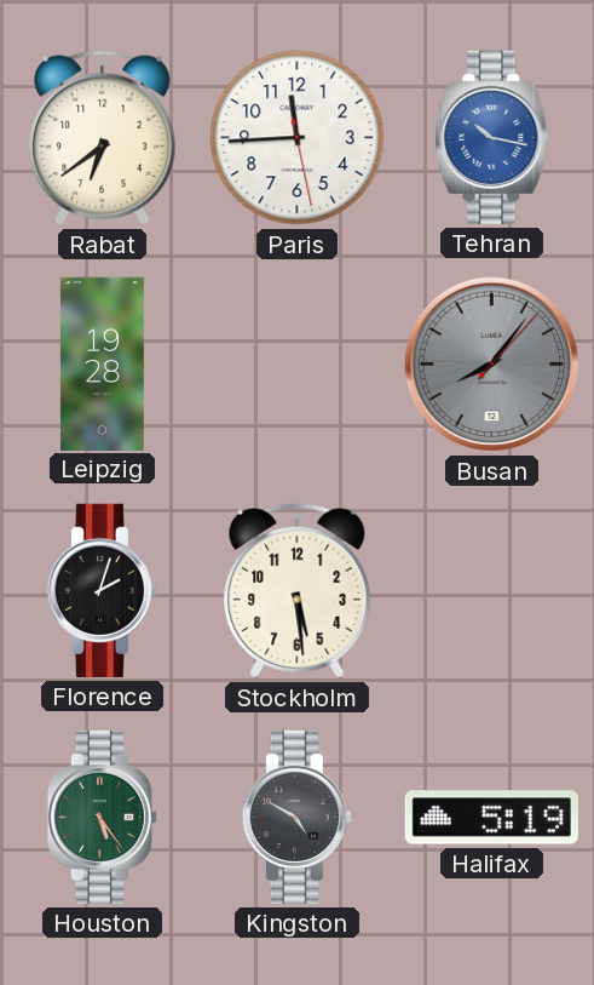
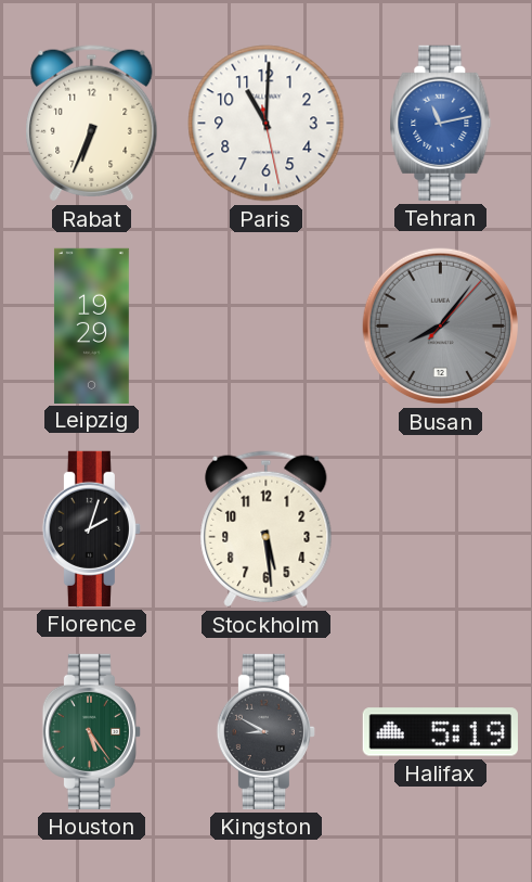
Rabat: 6:39 -> 6:34
Paris: 11:44 -> 11:00
Tehran: 10:17 -> 11:13
Leipzig: 19:28 -> 19:29
Kingston: 4:50 -> 8:50
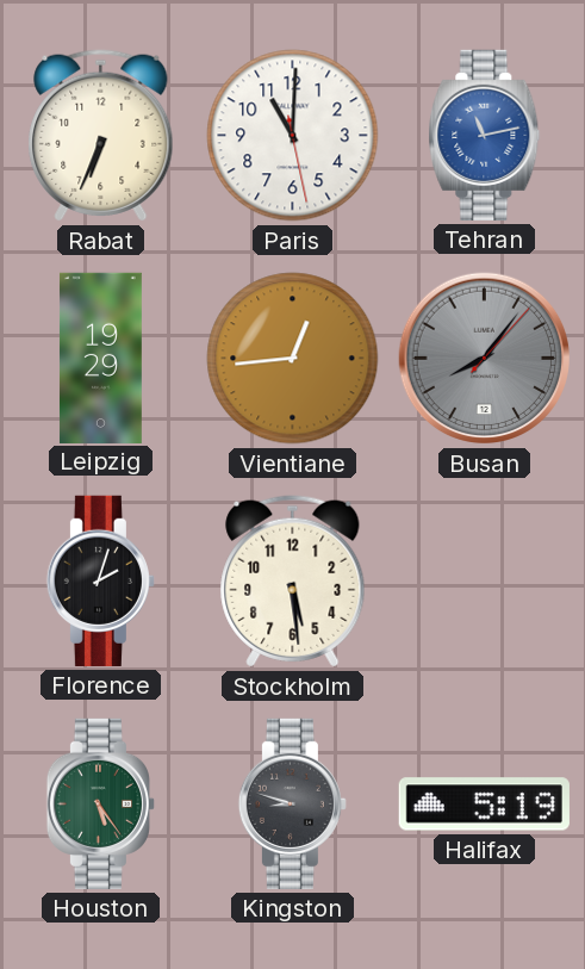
Vientiane: none -> 12:44
Kingston: 8:50 -> 8:48
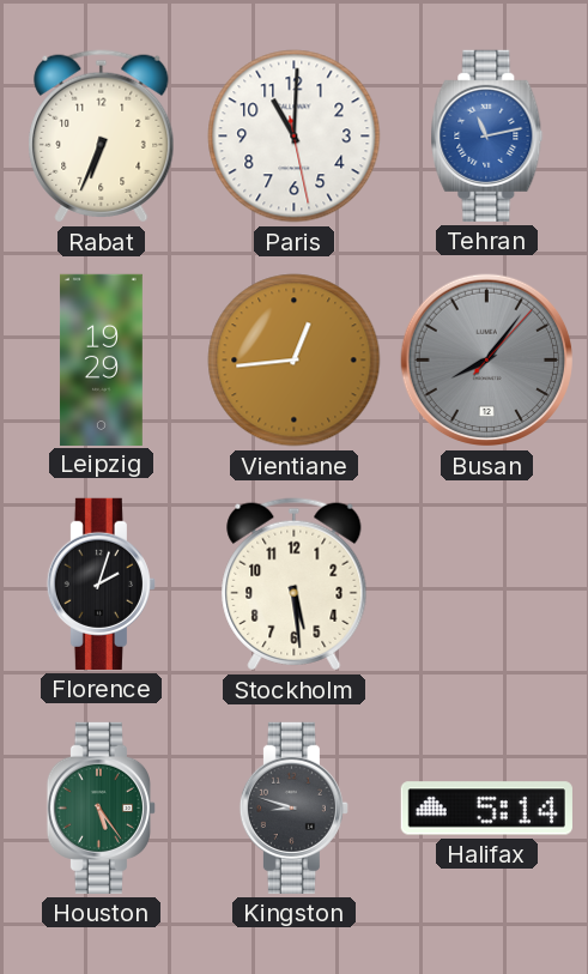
Halifax: 5:19 -> 5:14
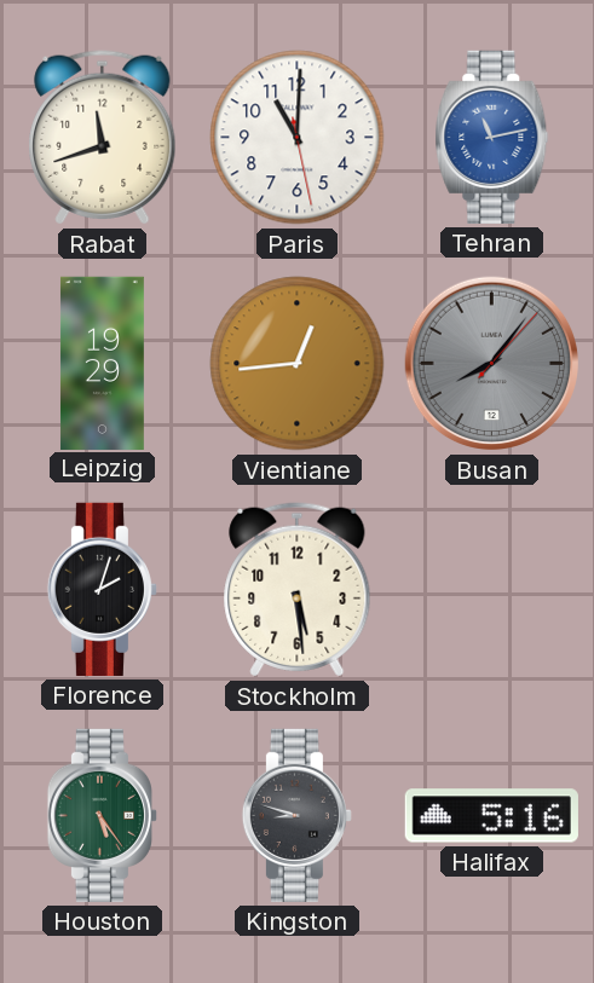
Rabat: 6:34 -> 11:42
Halifax: 5:14 -> 5:16
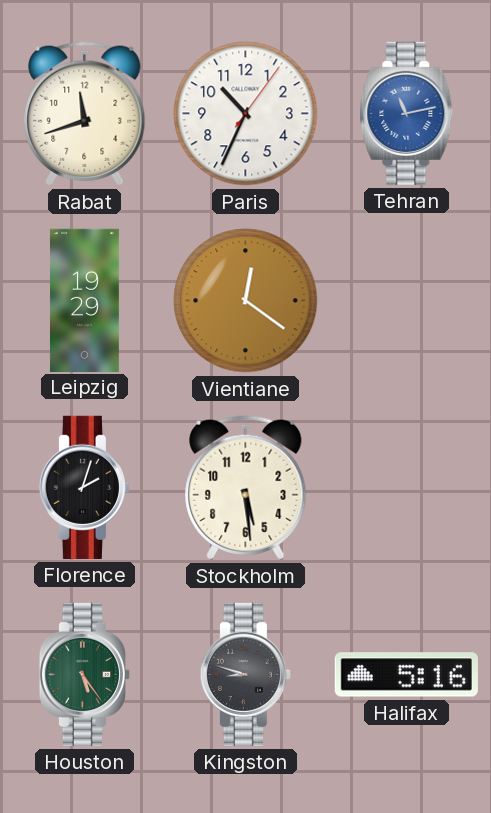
Paris: 11:00 -> 10:34
Vientiane: 12:44 -> 12:21
Busan: 8:06 -> none
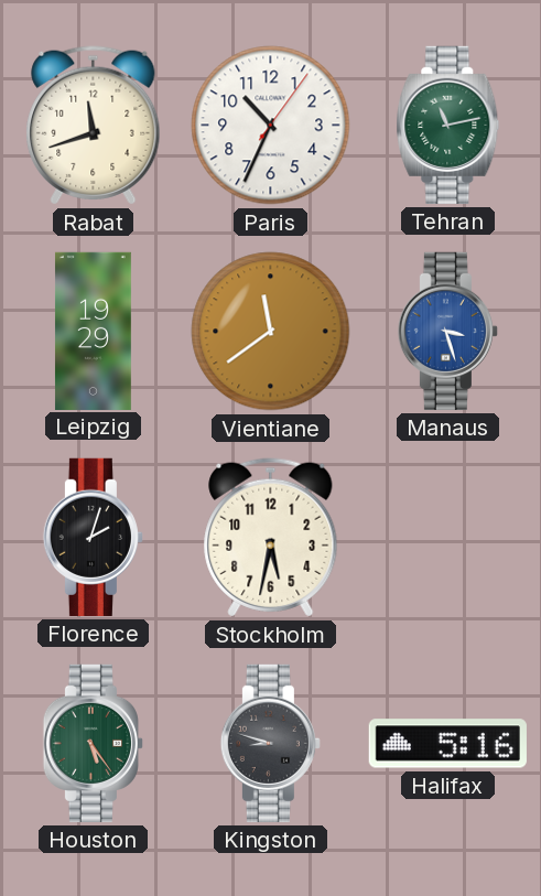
Tehran dial: blue -> green
Vientiane: 12:21 -> 11:39
Manaus: none -> 3:27
Stockholm: 5:29 -> 5:32
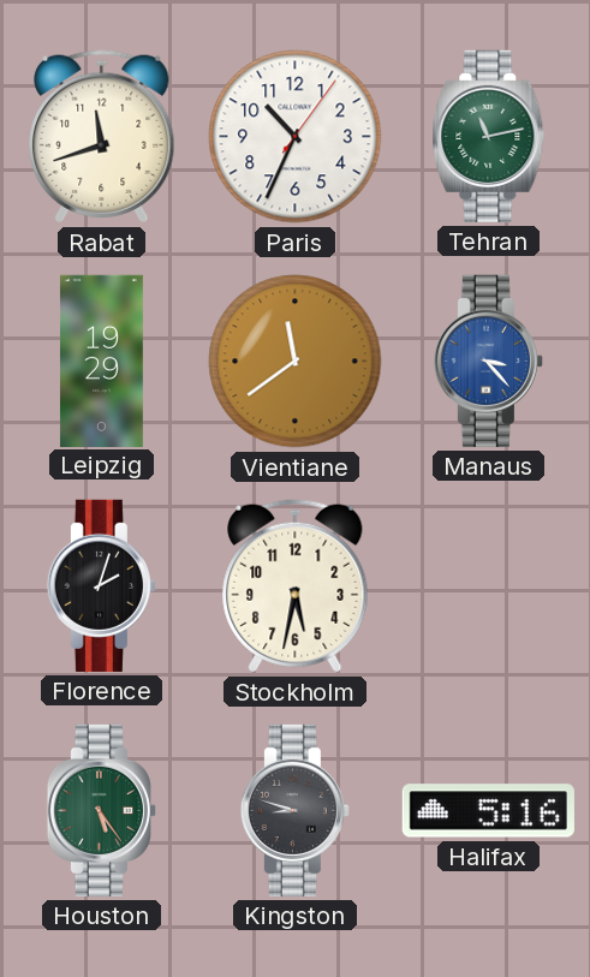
Manaus: 3:27 -> 3:23
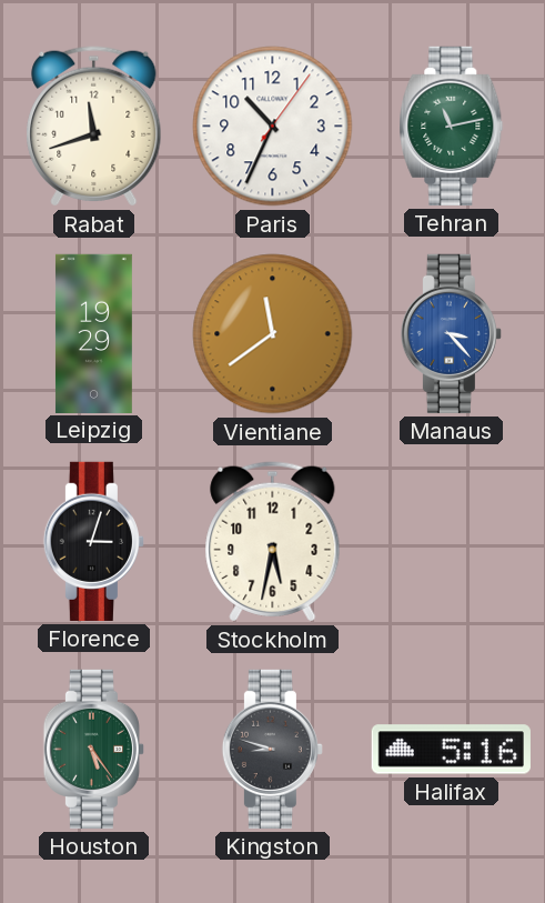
Florence: 2:03 -> 3:03
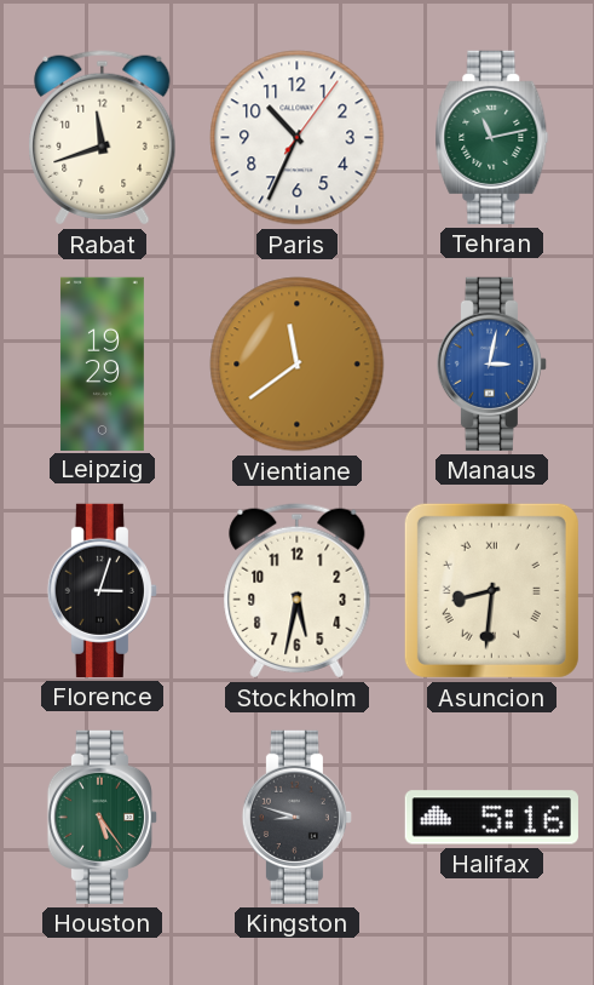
Manaus: 3:23 -> 3:02
Asuncion: none -> 8:31
